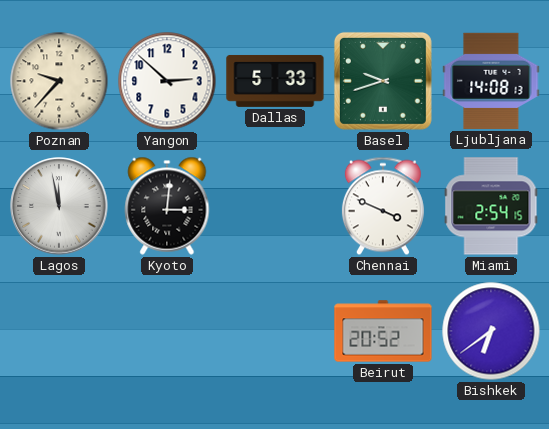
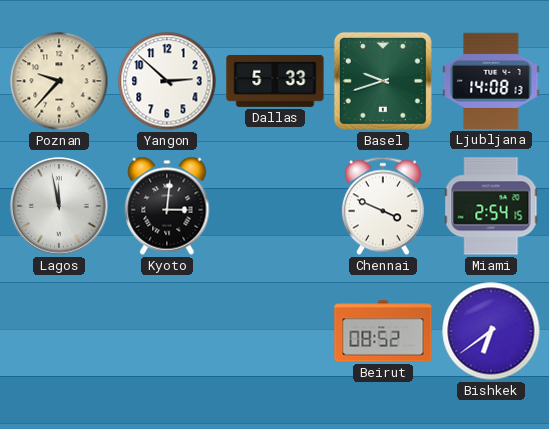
Beirut: 20:52 -> 08:52
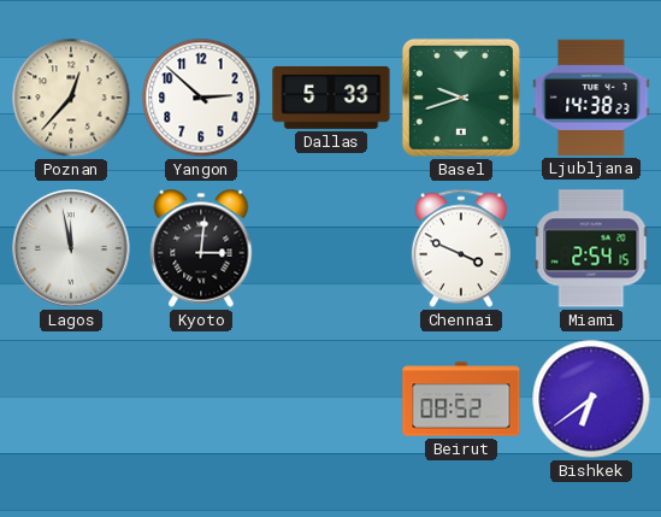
Poznan: 9:37 -> 12:37
Ljubljana: 14:08 -> 14:38
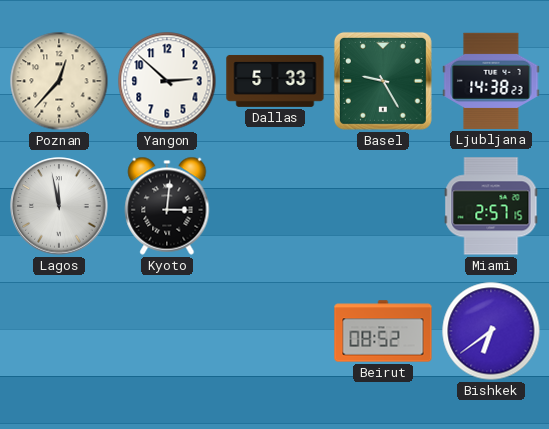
Basel: 9:42 -> 9:25
Chennai: 3:49 -> none
Miami: 2:54 -> 2:57
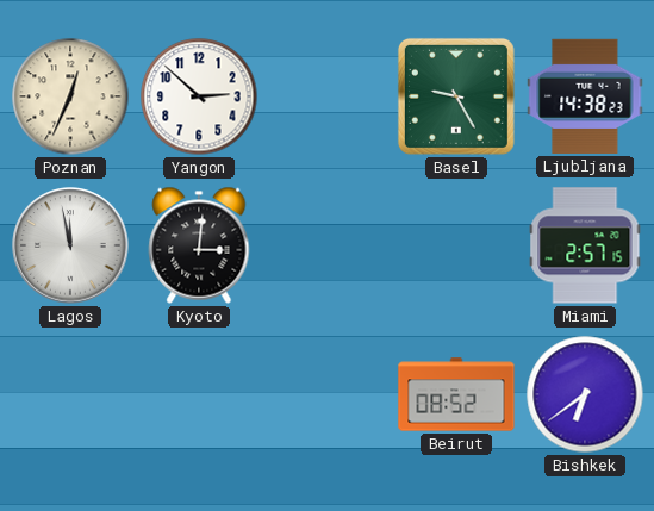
Poznan: 12:37 -> 12:34
Dallas: 5:33 -> none
